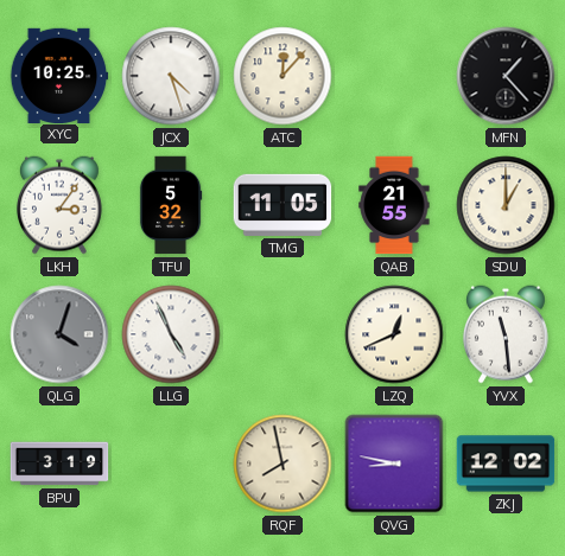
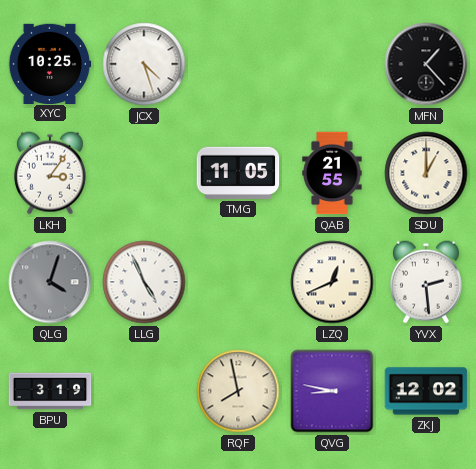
ATC: 12:07 -> none
TFU: 5:32 -> none
YVX: 11:29 -> 2:29
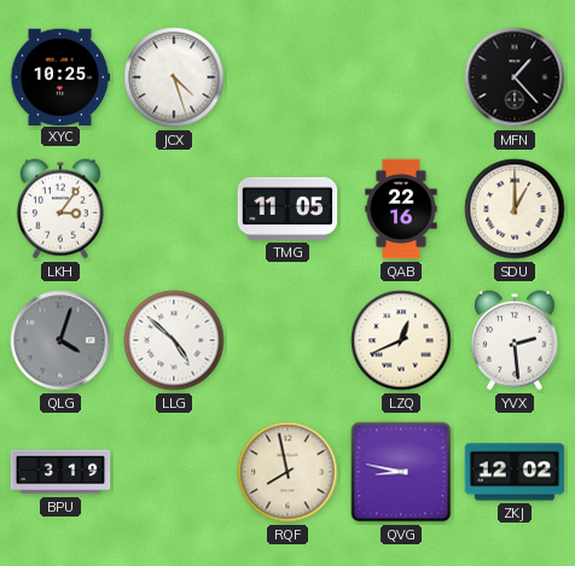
QAB: 21:55 -> 22:16
LLG: 4:56 -> 4:52
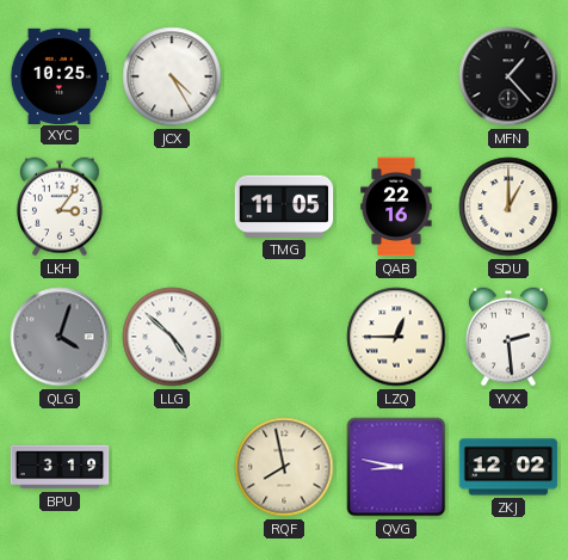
JCX: 4:27 -> 4:25
LZQ: 12:41 -> 12:45
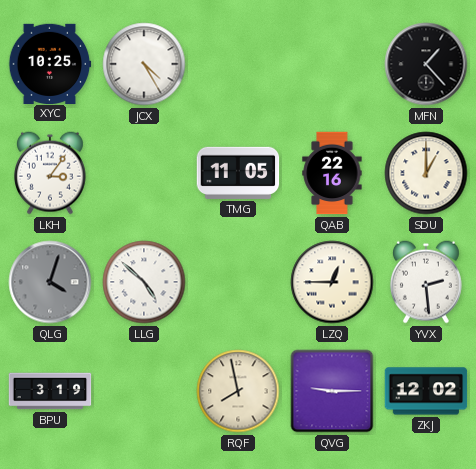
QVG: 8:47 -> 9:15
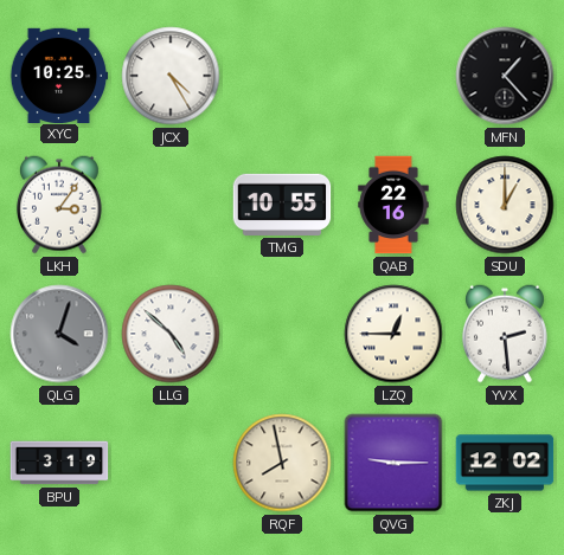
TMG: 11:05 -> 10:55
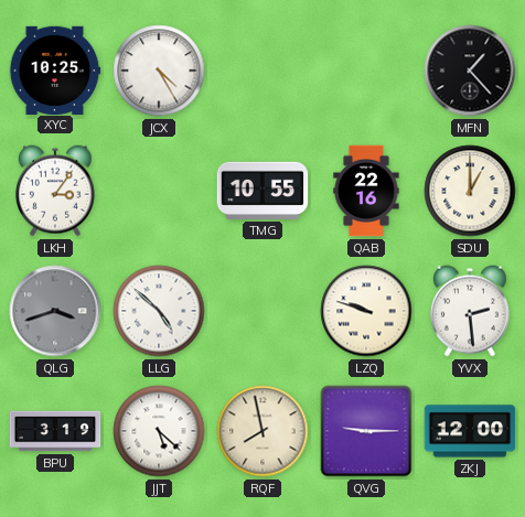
QLG: 4:03 -> 3:42
LZQ: 12:45 -> 9:48
JJT: none -> 5:22
ZKJ: 12:02 -> 12:00
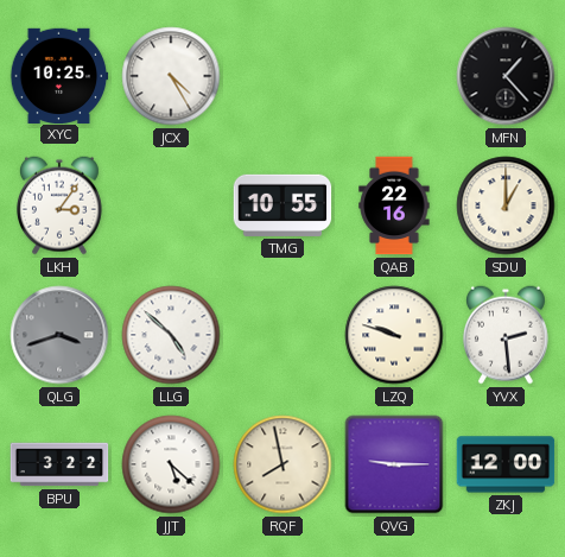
BPU: 3:19 -> 3:22
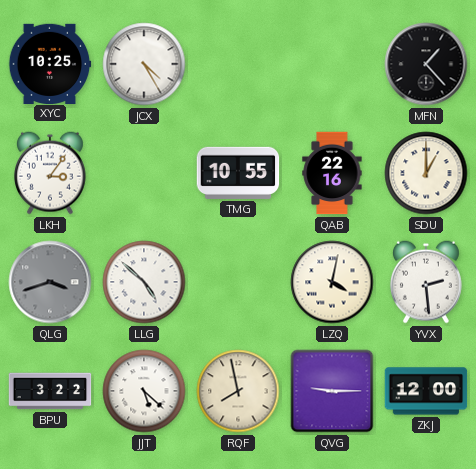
LZQ: 9:48 -> 4:02
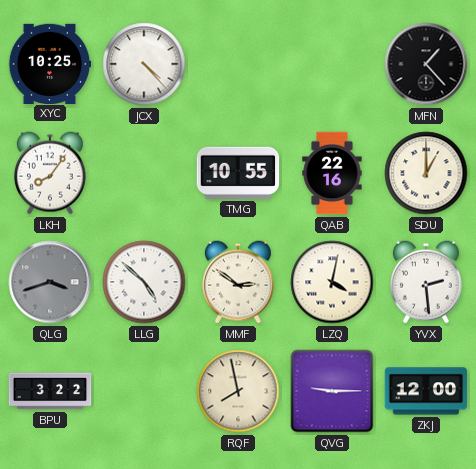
JCX: 4:25 -> 4:23
LKH: 3:06 -> 8:06
MMF: none -> 2:51
JJT: 5:22 -> none
